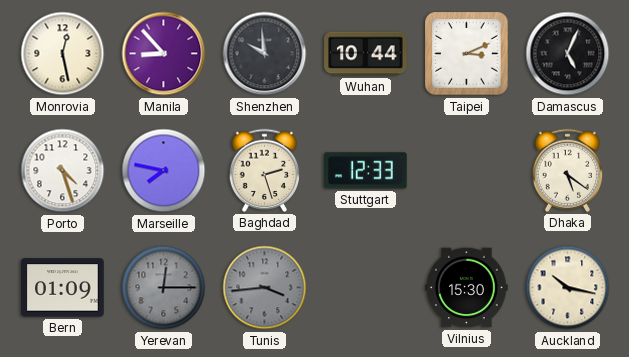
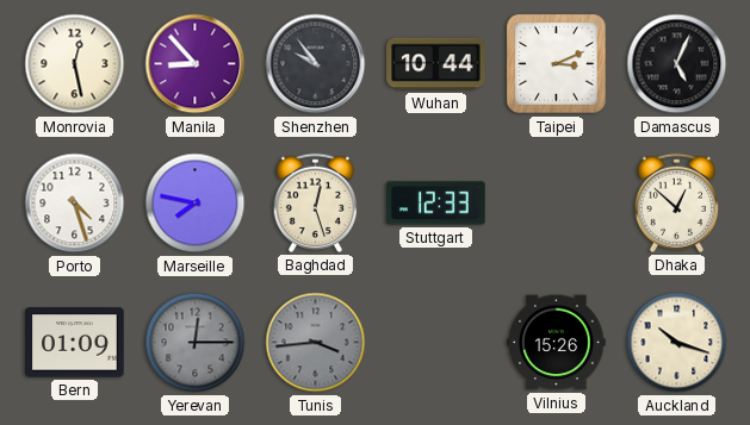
Shenzhen: 9:59 -> 9:54
Baghdad: 2:27 -> 12:27
Dhaka: 5:21 -> 12:52
Vilnius: 15:30 -> 15:26
Auckland: 10:17 -> 10:18
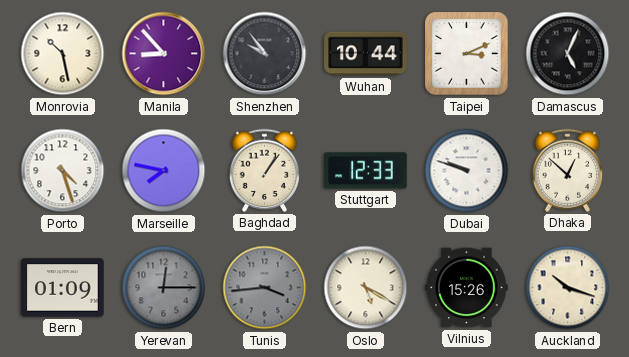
Monrovia: 12:28 -> 10:28
Baghdad: 12:27 -> 1:06
Dubai: none -> 9:48
Oslo: none -> 5:20
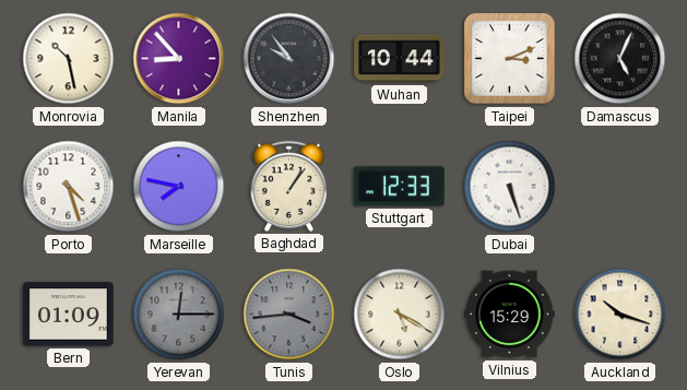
Dubai: 9:48 -> 5:27
Dhaka: 12:52 -> none
Vilnius: 15:26 -> 15:29
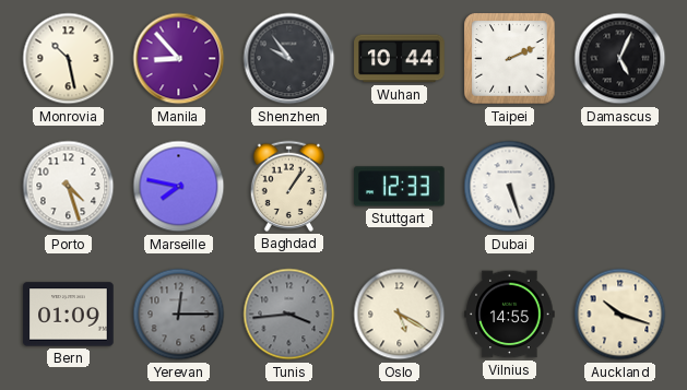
Taipei: 3:11 -> 2:11
Vilnius: 15:29 -> 14:55
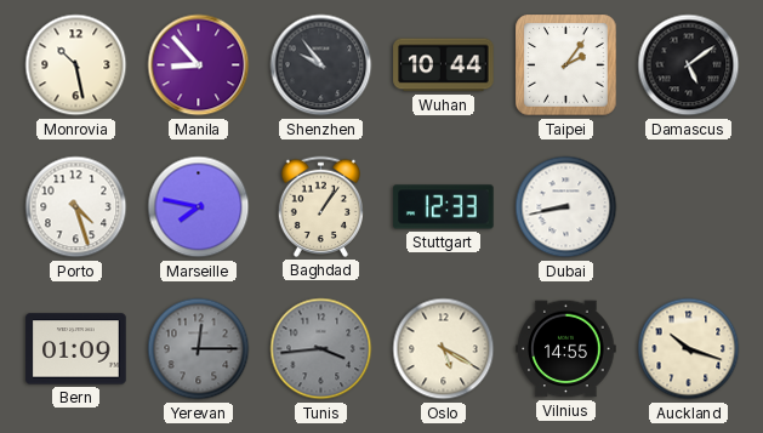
Taipei: 2:11 -> 2:06
Damascus: 5:04 -> 5:09
Dubai: 5:27 -> 8:43
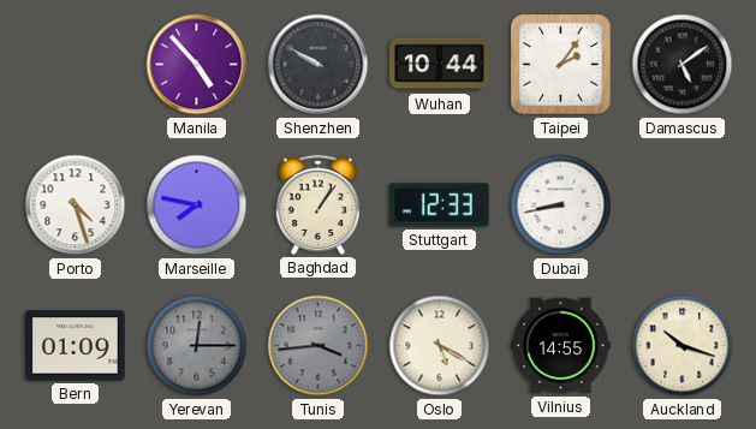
Monrovia: 10:28 -> none
Manila: 8:53 -> 4:53
Shenzhen: 9:54 -> 9:50
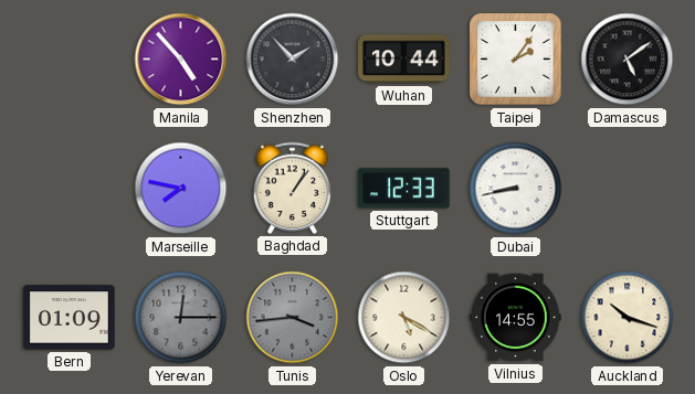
Shenzhen: 9:50 -> 1:53
Porto: 4:27 -> none
